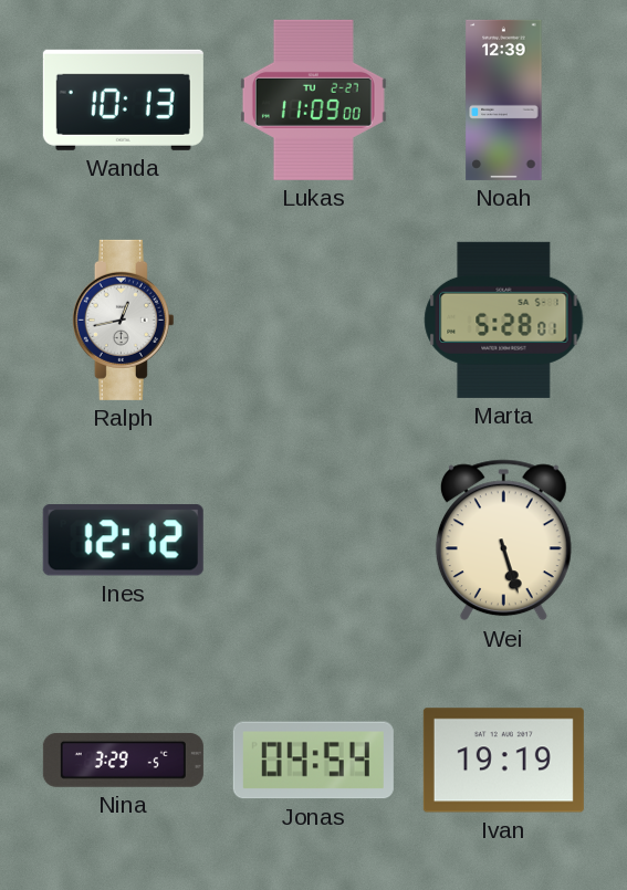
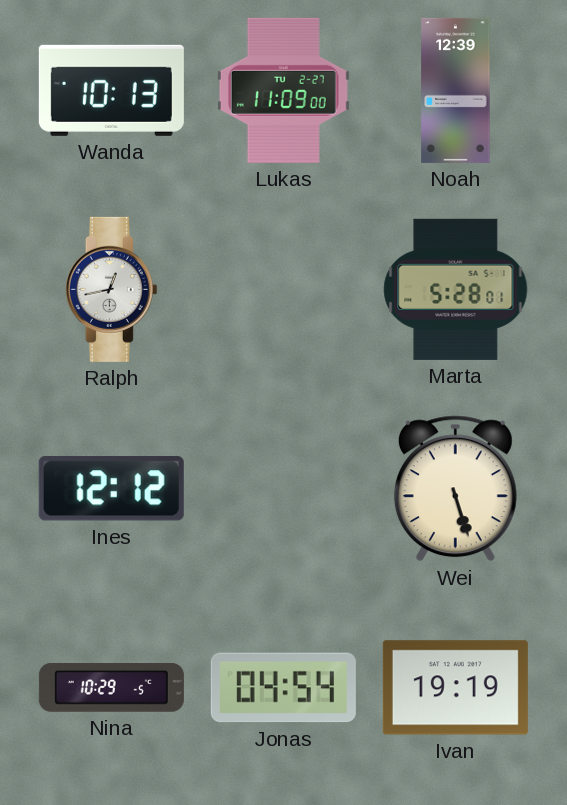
Nina: 3:29 -> 10:29
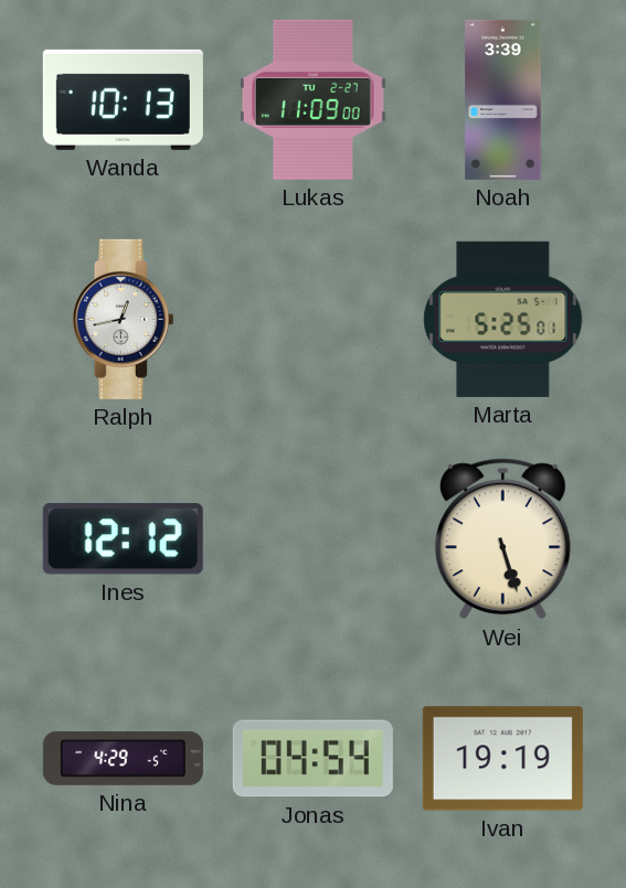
Noah: 12:39 -> 3:39
Marta: 5:28 -> 5:25
Nina: 10:29 -> 4:29
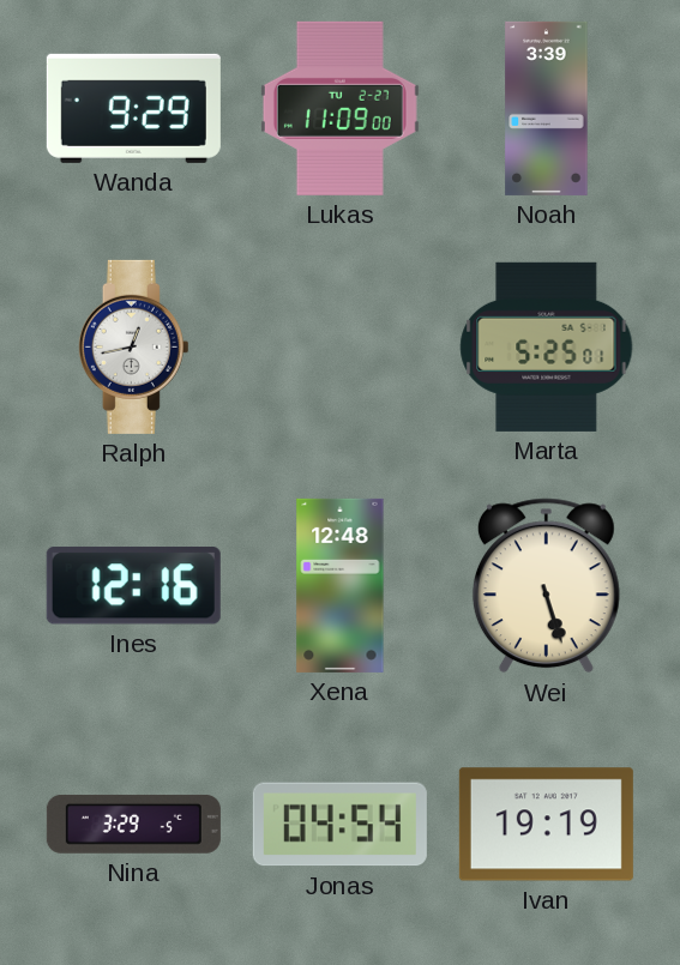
Wanda: 10:13 -> 9:29
Ines: 12:12 -> 12:16
Xena: none -> 12:48
Nina: 4:29 -> 3:29
